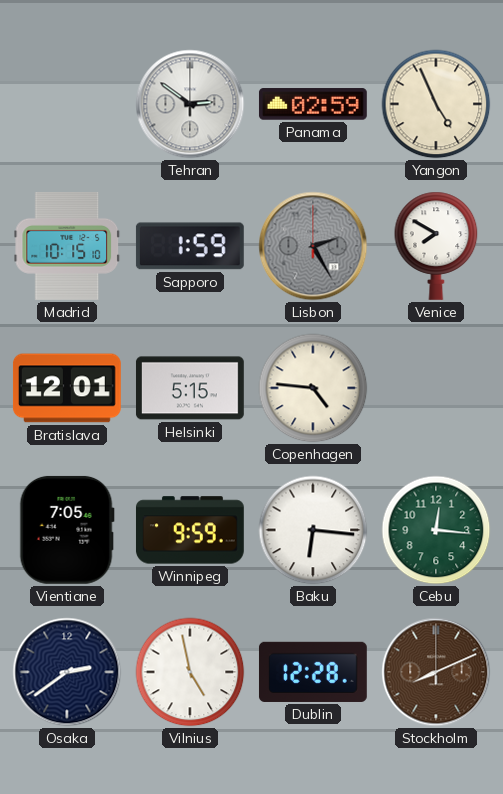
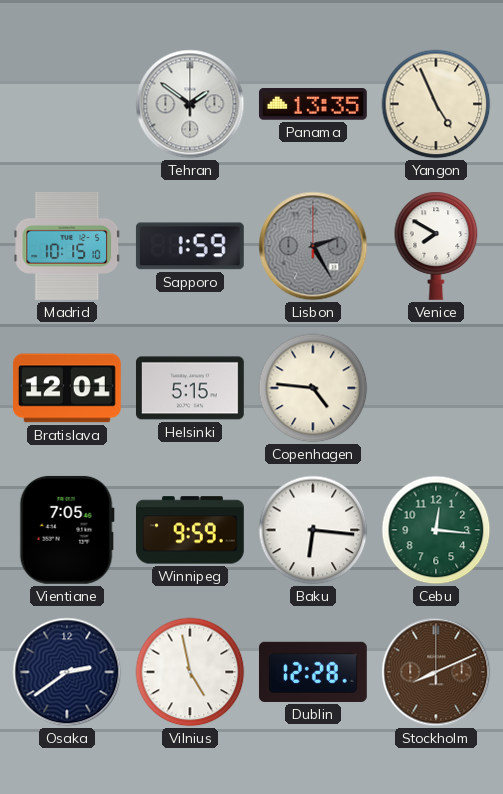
Tehran: 2:51 -> 1:51
Panama: 02:59 -> 13:35
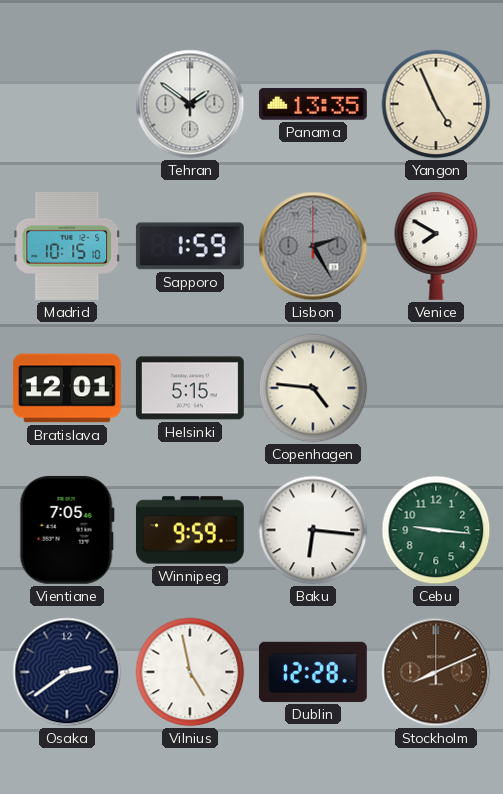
Cebu: 12:16 -> 9:16
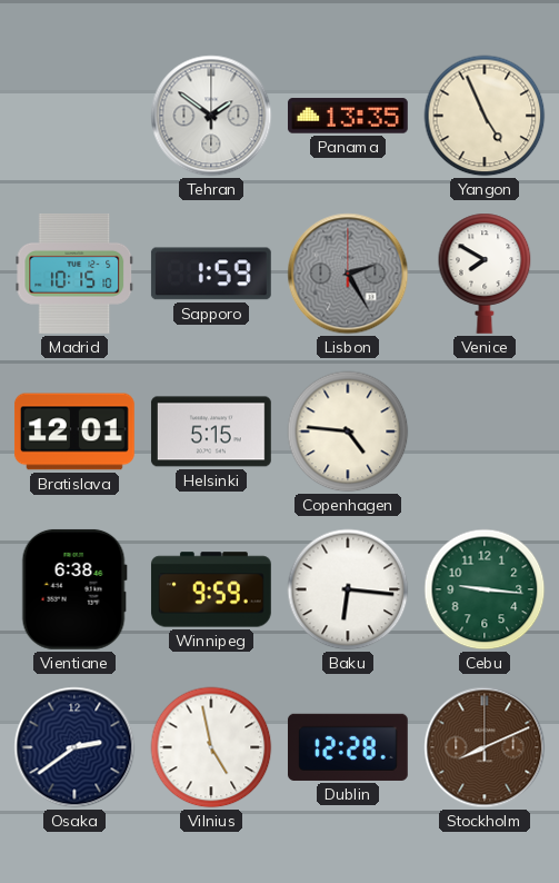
Vientiane: 7:05 -> 6:38
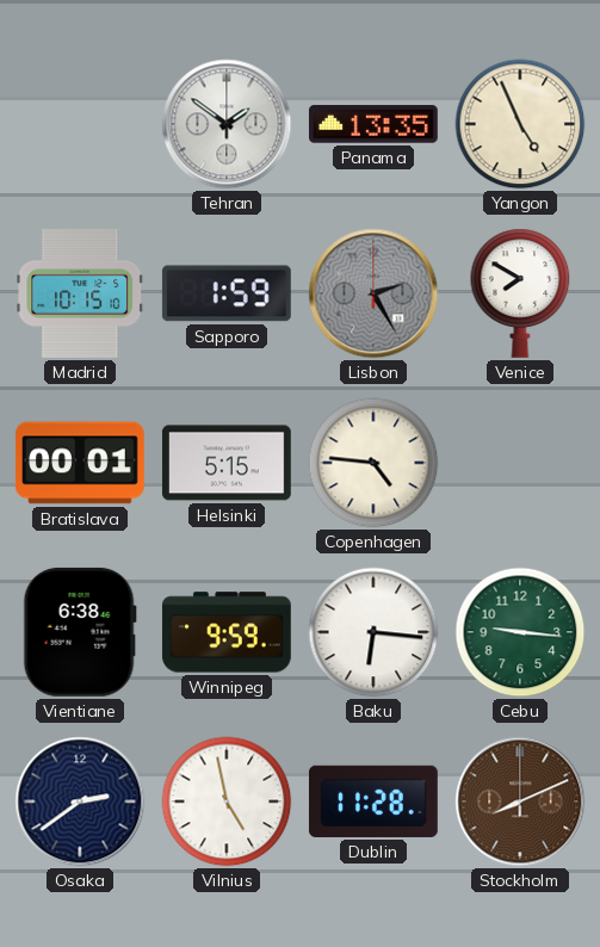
Bratislava: 12:01 -> 00:01
Dublin: 12:28 -> 11:28
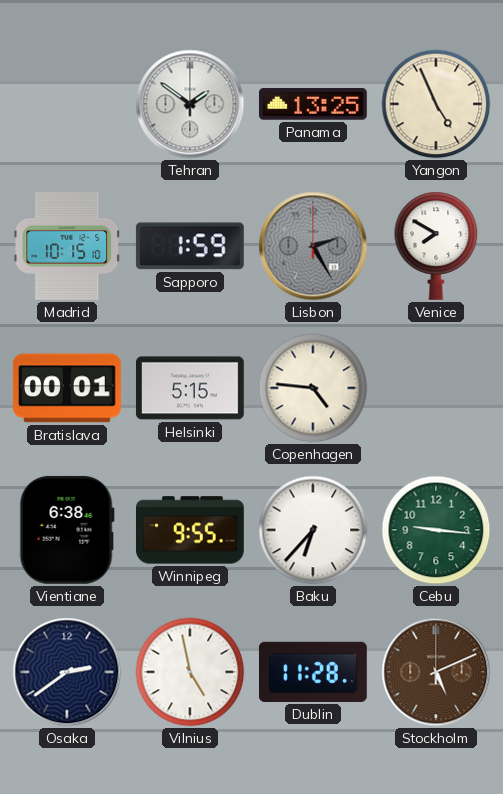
Panama: 13:35 -> 13:25
Winnipeg: 9:59 -> 9:55
Baku: 6:16 -> 6:37
Stockholm: 8:11 -> 5:11
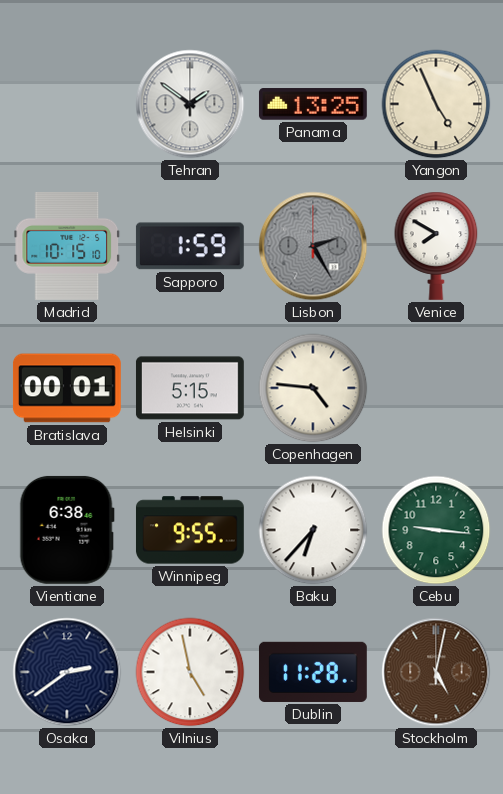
Stockholm: 5:11 -> 5:02
